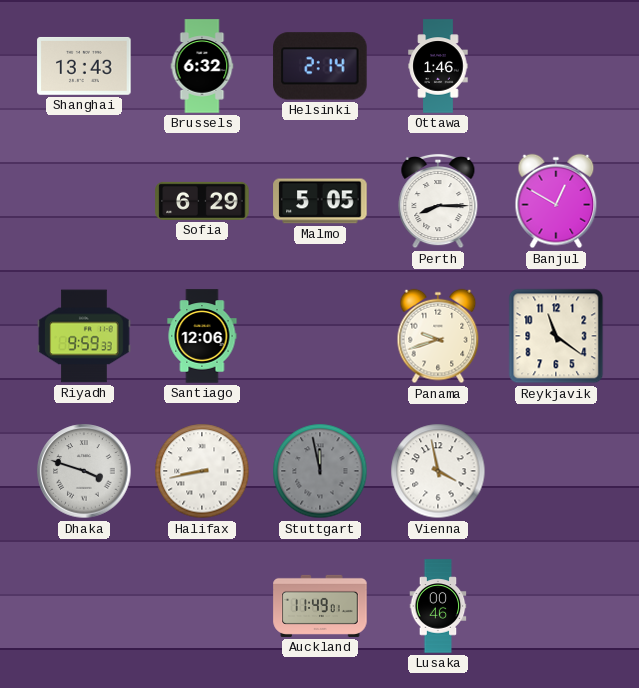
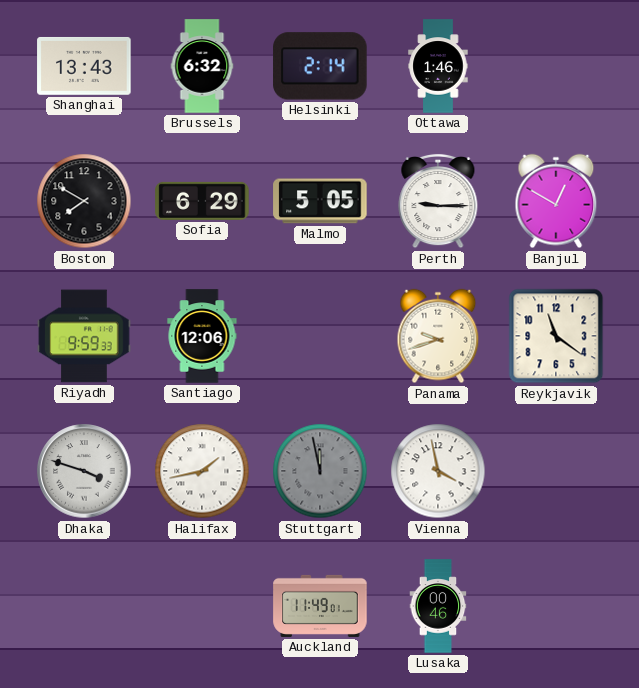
Boston: none -> 7:50
Perth: 8:15 -> 9:15
Halifax: 8:43 -> 1:43
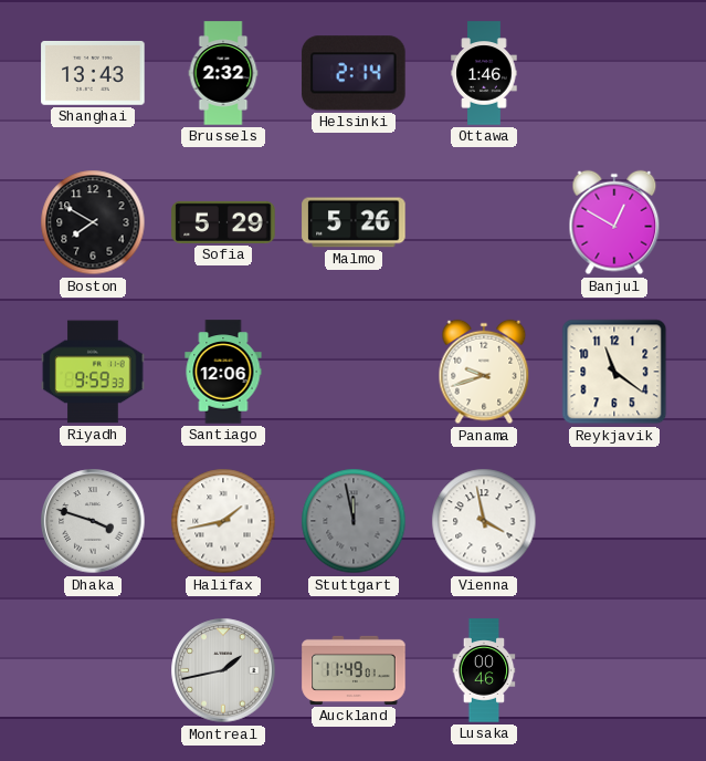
Brussels: 6:32 -> 2:32
Sofia: 6:29 -> 5:29
Malmo: 5:05 -> 5:26
Perth: 9:15 -> none
Montreal: none -> 1:43
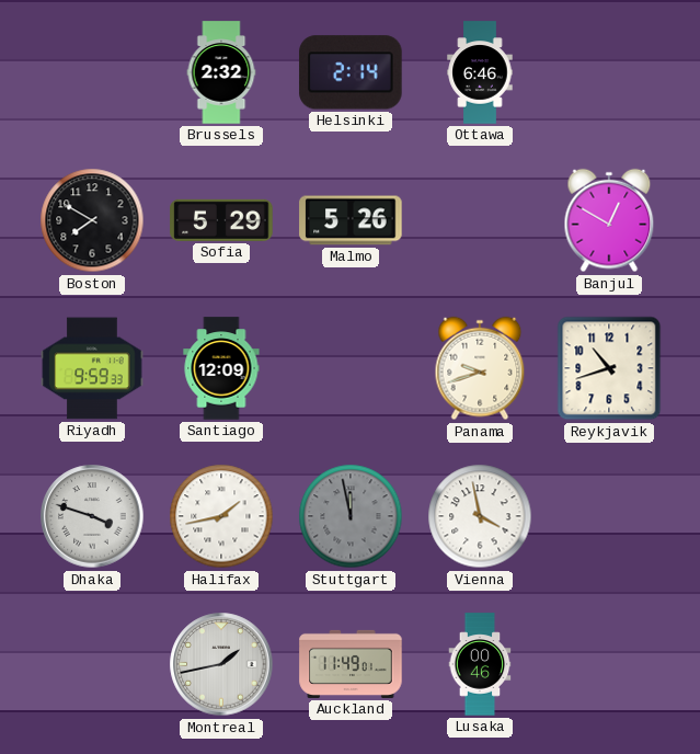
Shanghai: 13:43 -> none
Ottawa: 1:46 -> 6:46
Santiago: 12:06 -> 12:09
Reykjavik: 11:21 -> 10:42
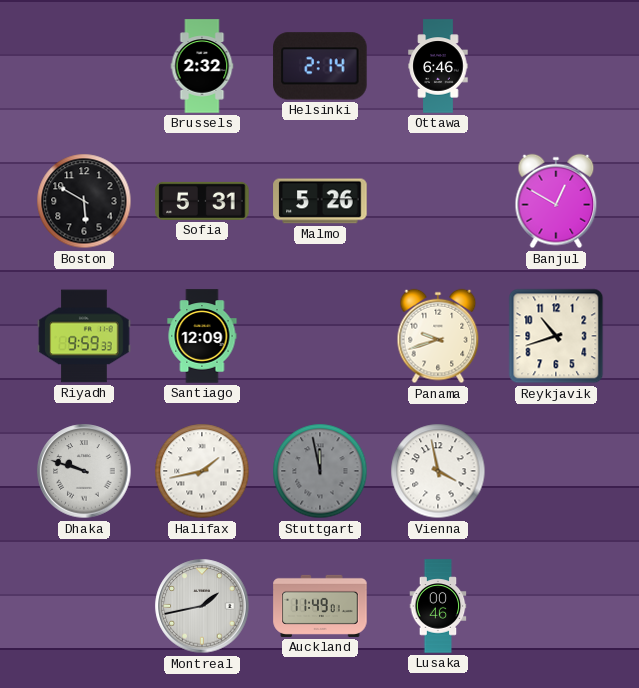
Boston: 7:50 -> 5:50
Sofia: 5:29 -> 5:31
Dhaka: 3:48 -> 9:48
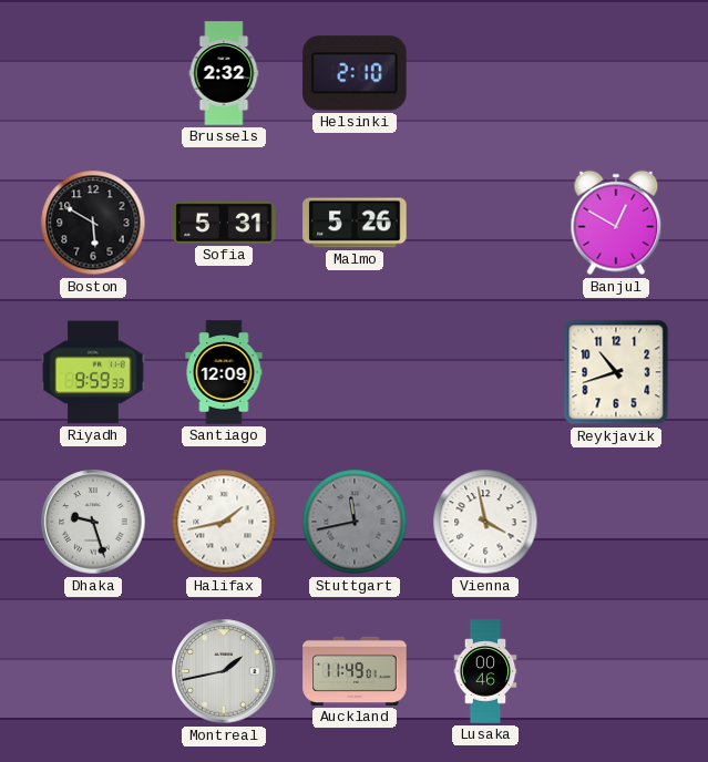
Helsinki: 2:14 -> 2:10
Ottawa: 6:46 -> none
Panama: 9:42 -> none
Dhaka: 9:48 -> 9:27
Stuttgart: 11:58 -> 11:43
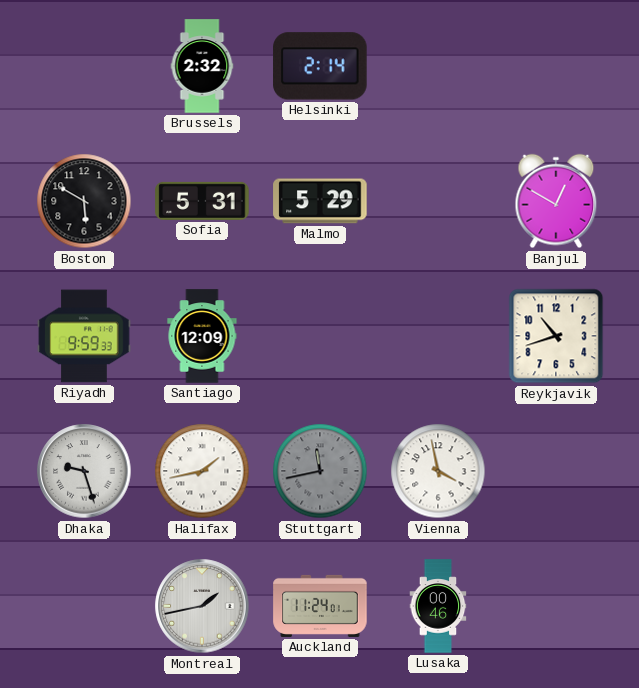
Helsinki: 2:10 -> 2:14
Malmo: 5:26 -> 5:29
Auckland: 11:49 -> 11:24
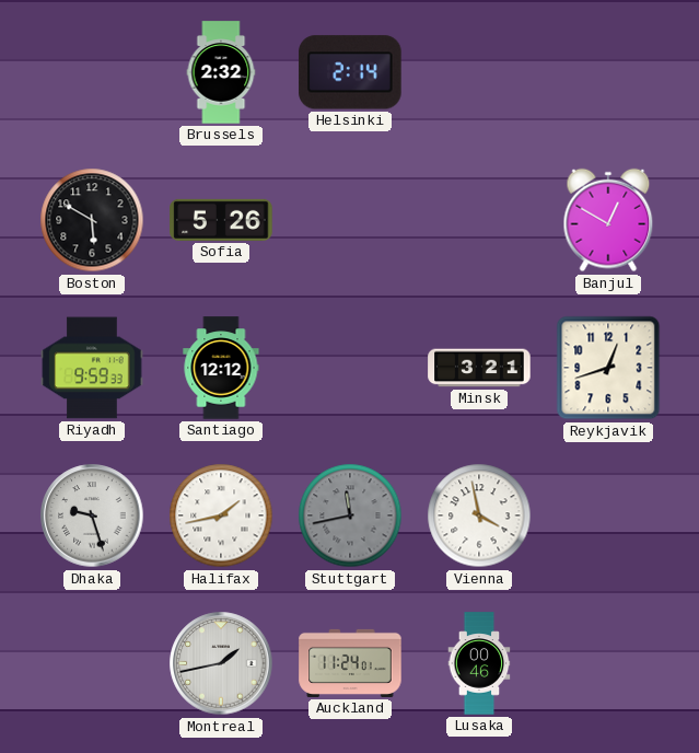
Sofia: 5:31 -> 5:26
Malmo: 5:29 -> none
Santiago: 12:09 -> 12:12
Minsk: none -> 3:21
Reykjavik: 10:42 -> 12:42
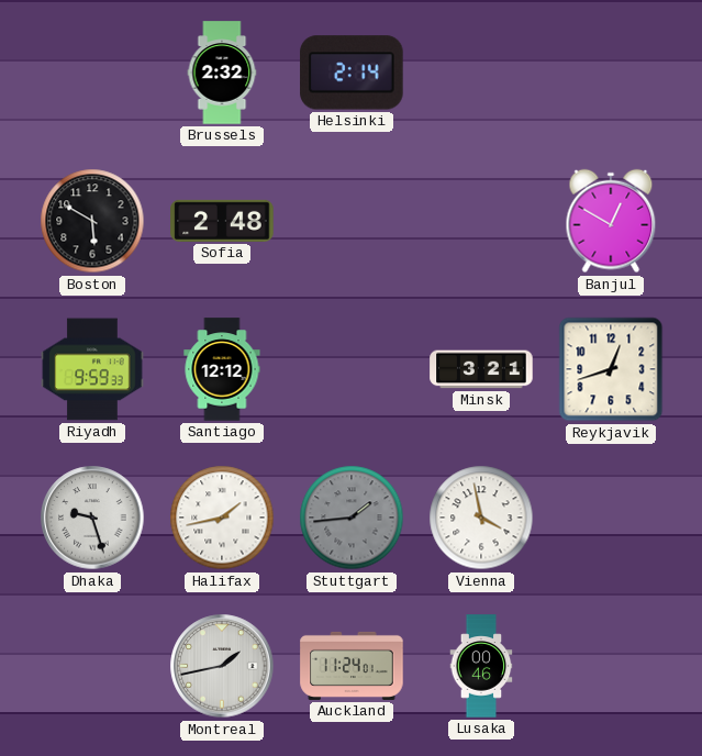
Sofia: 5:26 -> 2:48
Stuttgart: 11:43 -> 1:44
